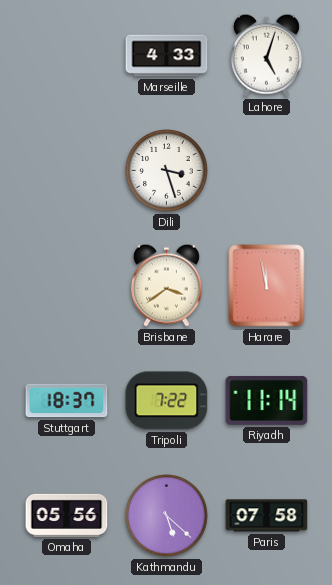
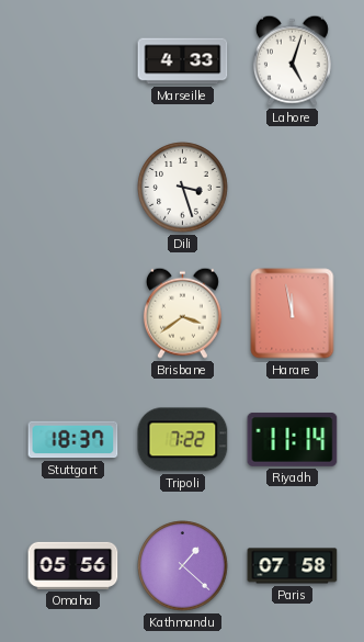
Kathmandu: 5:22 -> 1:22
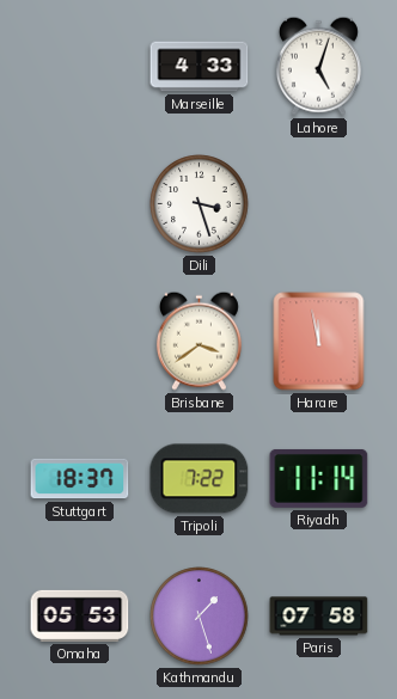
Omaha: 05:56 -> 05:53
Kathmandu: 1:22 -> 1:27
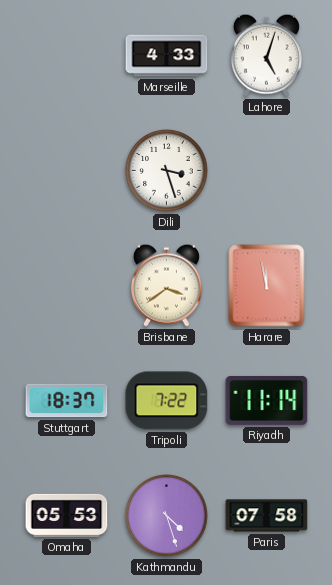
Kathmandu: 1:27 -> 4:27
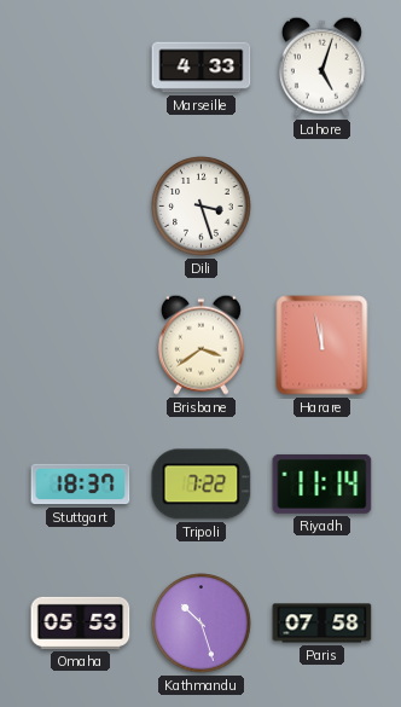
Kathmandu: 4:27 -> 10:27
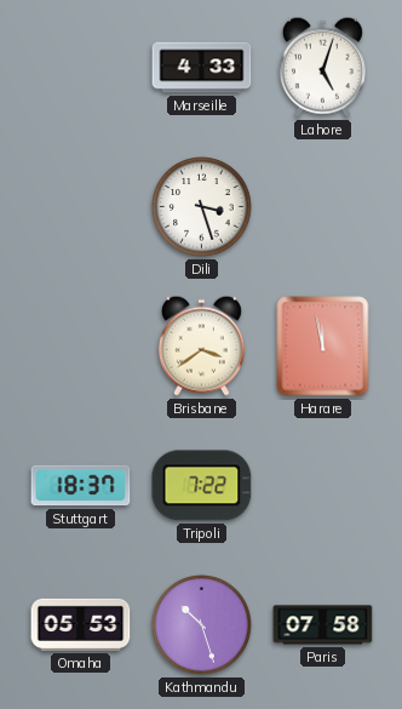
Riyadh: 11:14 -> none
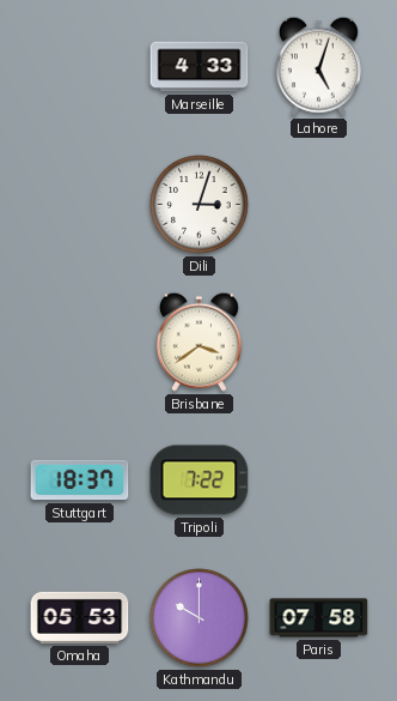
Dili: 3:27 -> 3:03
Harare: 11:58 -> none
Kathmandu: 10:27 -> 10:00
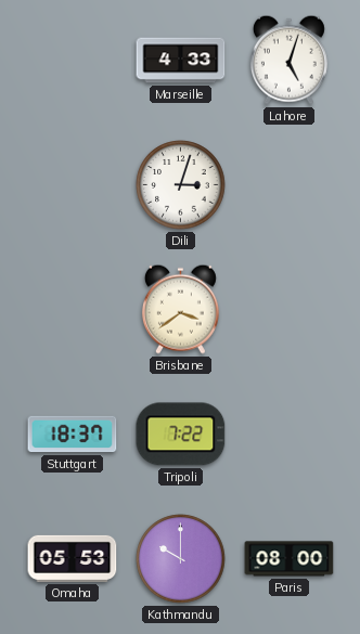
Paris: 07:58 -> 08:00
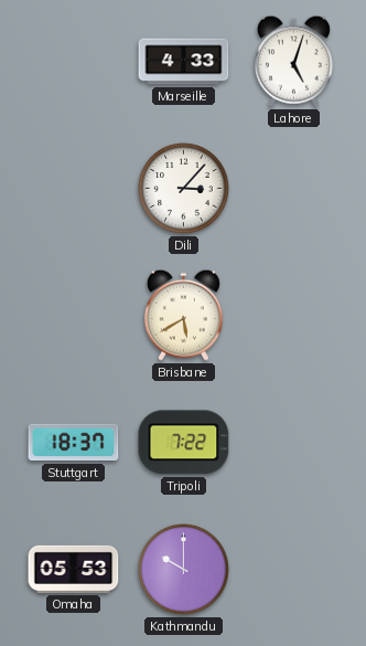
Dili: 3:03 -> 3:07
Brisbane: 3:39 -> 5:40
Paris: 08:00 -> none
